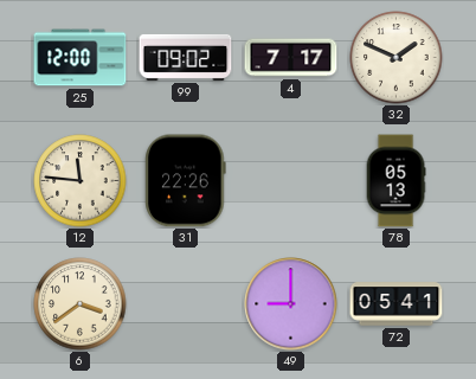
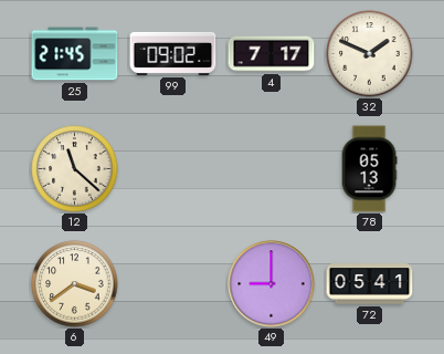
25: 12:00 -> 21:45
12: 11:46 -> 11:22
31: 22:26 -> none
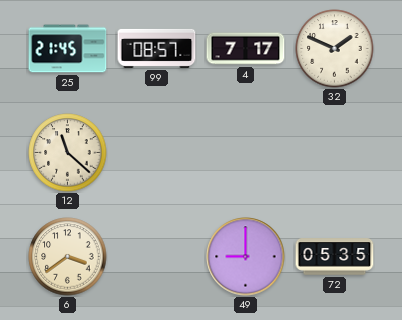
99: 09:02 -> 08:57
78: 05:13 -> none
72: 05:41 -> 05:35
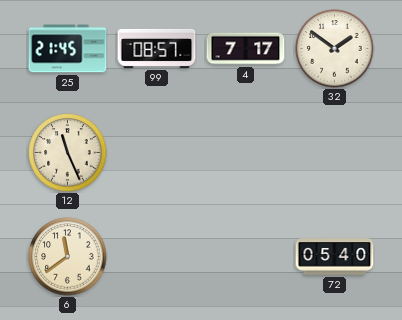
32: 1:49 -> 1:51
12: 11:22 -> 11:26
6: 3:39 -> 11:39
49: 9:00 -> none
72: 05:35 -> 05:40
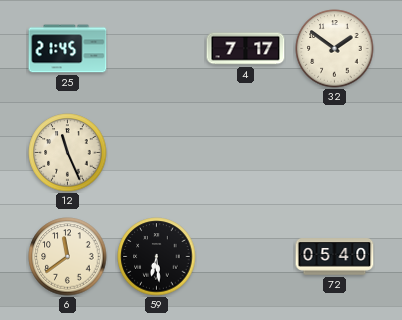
99: 08:57 -> none
59: none -> 6:29
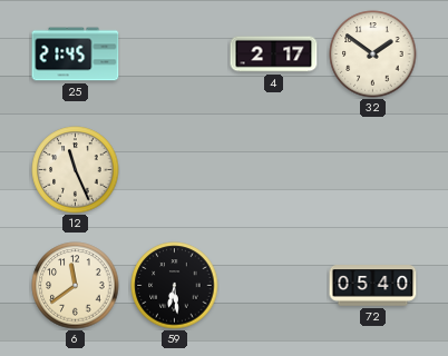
4: 7:17 -> 2:17
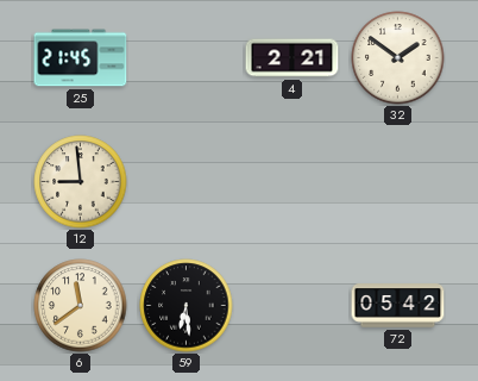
4: 2:17 -> 2:21
12: 11:26 -> 8:59
72: 05:40 -> 05:42
